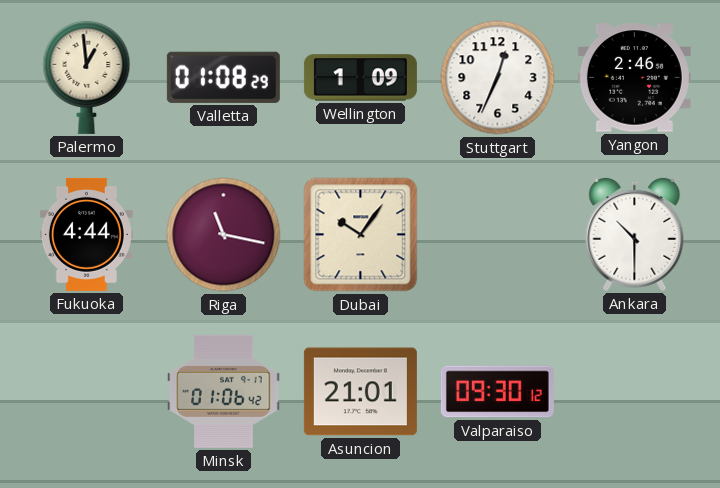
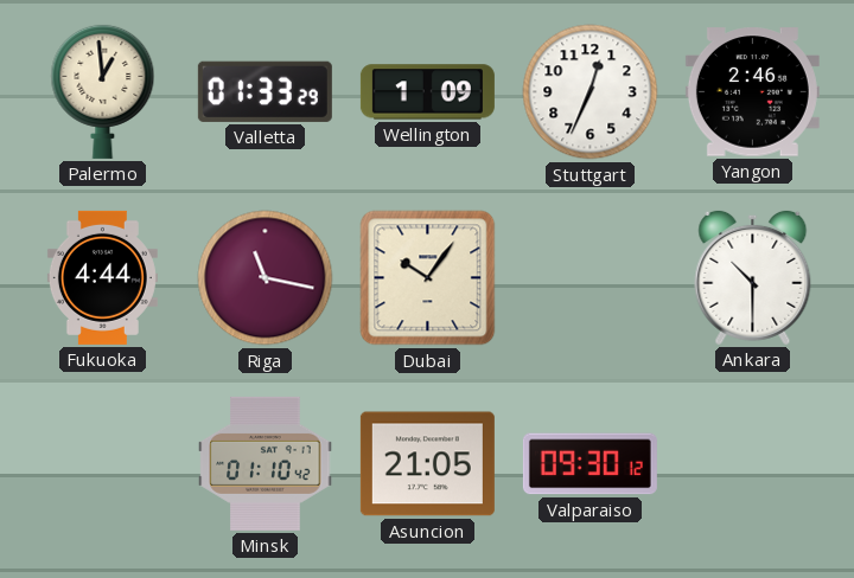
Valletta: 01:08 -> 01:33
Minsk: 01:06 -> 01:10
Asuncion: 21:01 -> 21:05
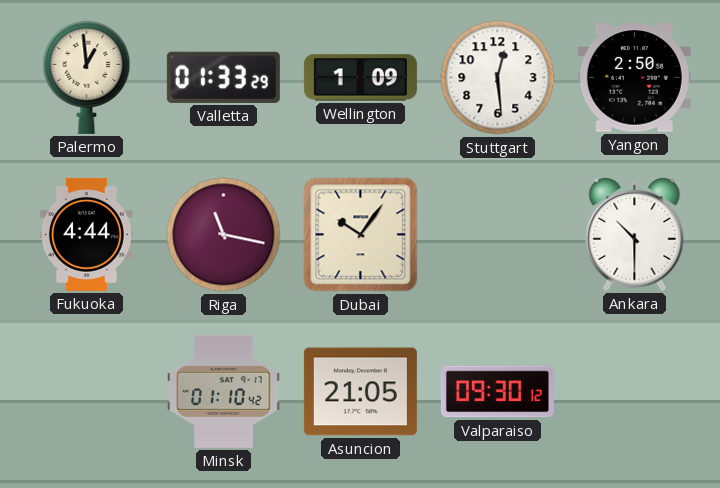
Stuttgart: 12:34 -> 12:29
Yangon: 2:46 -> 2:50
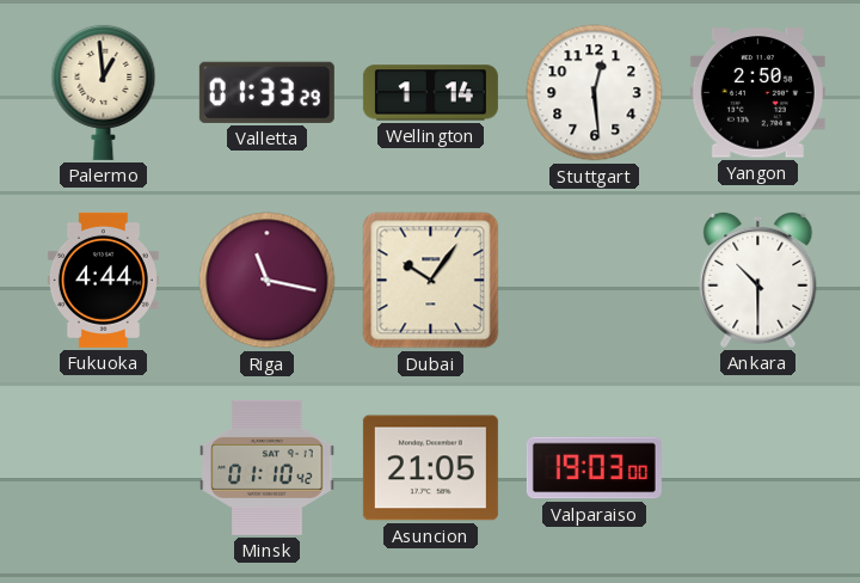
Wellington: 1:09 -> 1:14
Valparaiso: 09:30 -> 19:03
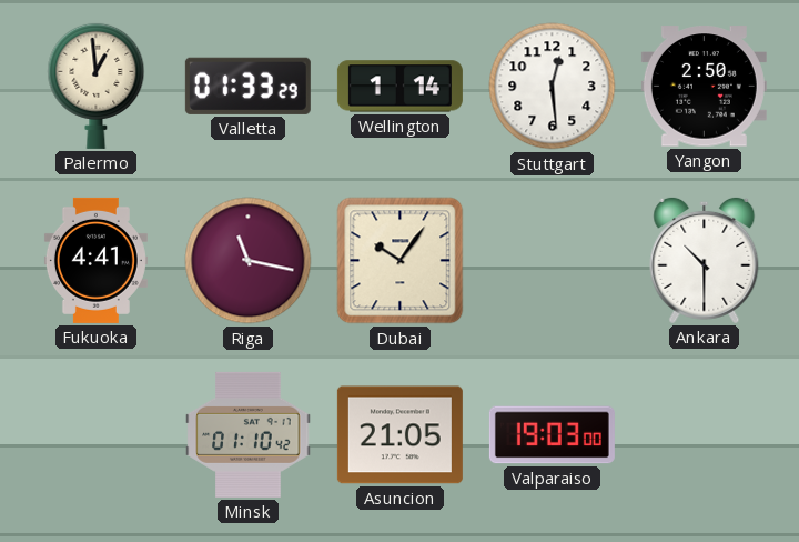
Fukuoka: 4:44 -> 4:41
